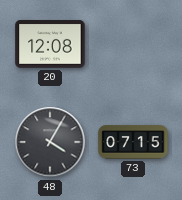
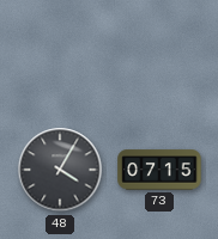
20: 12:08 -> none
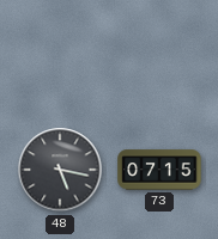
48: 4:05 -> 5:17
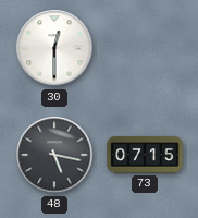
30: none -> 12:30
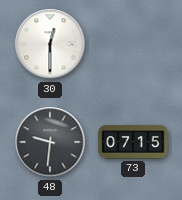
48: 5:17 -> 9:31
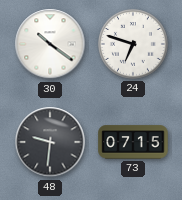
30: 12:30 -> 10:21
24: none -> 6:48
